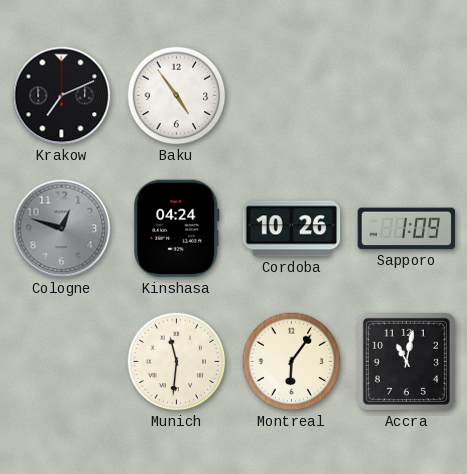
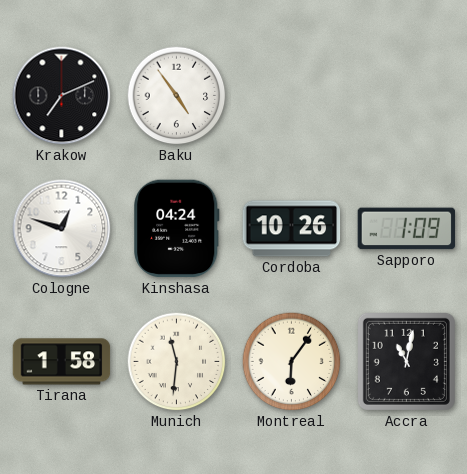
Cologne dial: grey -> white
Tirana: none -> 1:58
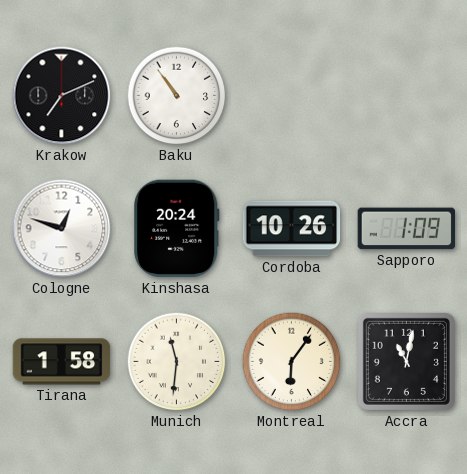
Baku: 4:54 -> 10:54
Kinshasa: 04:24 -> 20:24
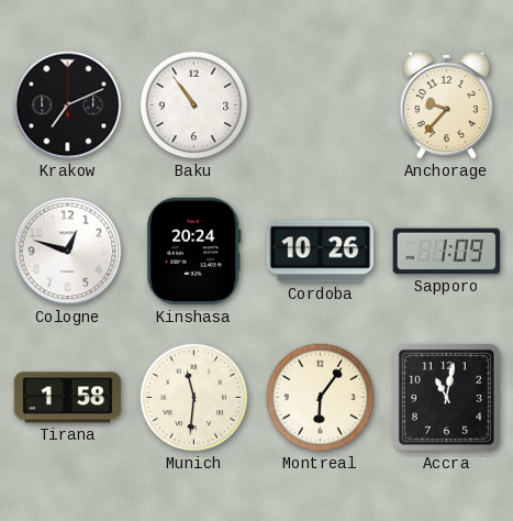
Anchorage: none -> 9:37
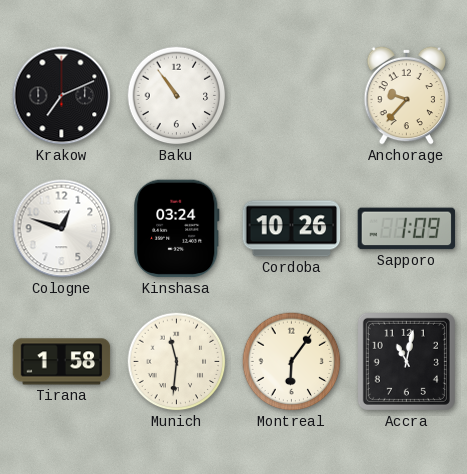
Kinshasa: 20:24 -> 03:24
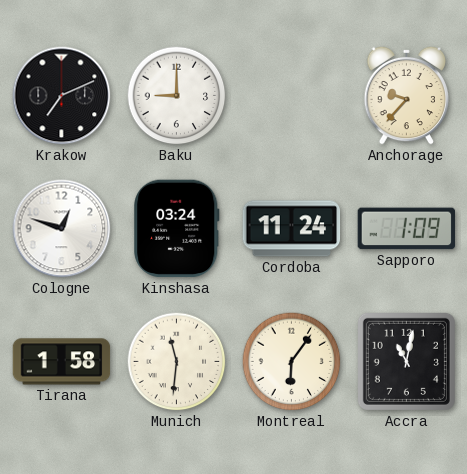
Baku: 10:54 -> 9:00
Cordoba: 10:26 -> 11:24
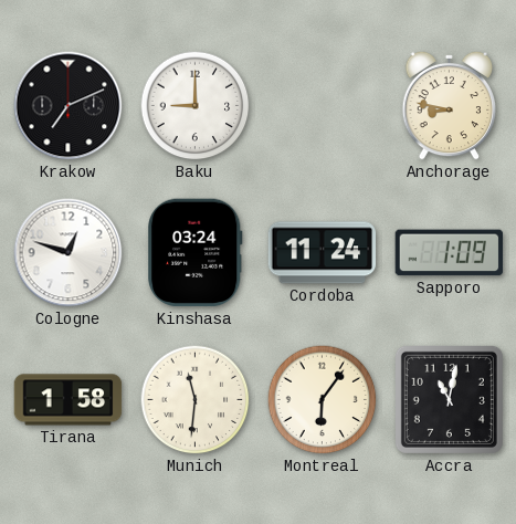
Anchorage: 9:37 -> 8:47
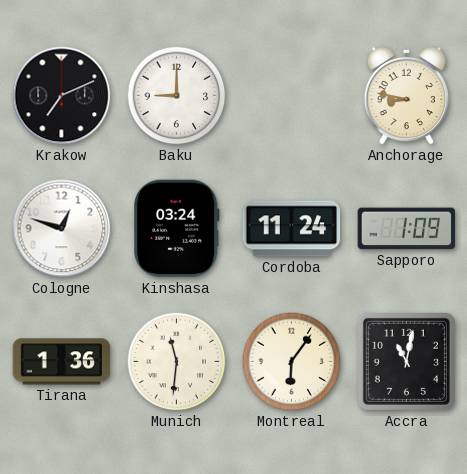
Tirana: 1:58 -> 1:36
